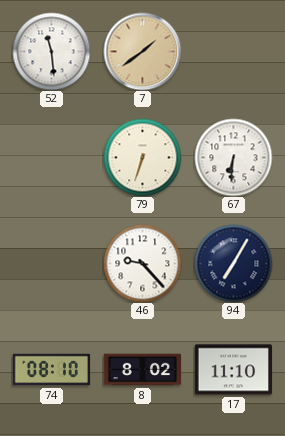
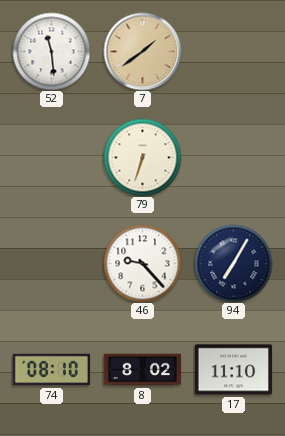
67: 6:31 -> none
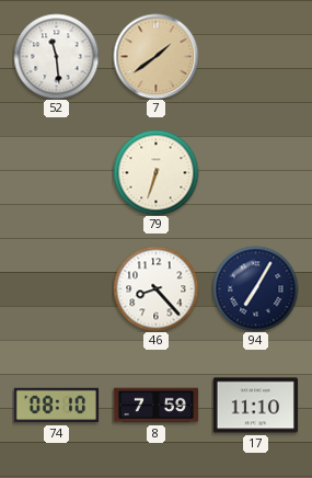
46: 9:23 -> 8:23
8: 8:02 -> 7:59
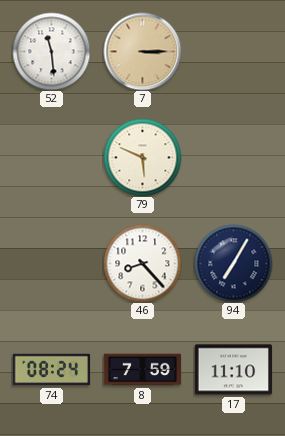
7: 1:39 -> 3:15
79: 6:33 -> 5:49
74: 08:10 -> 08:24
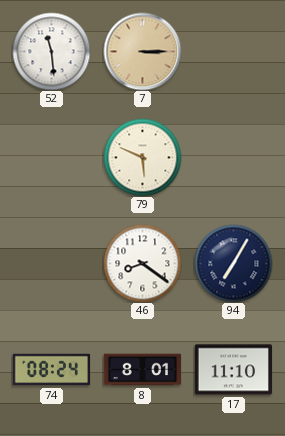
46: 8:23 -> 8:21
8: 7:59 -> 8:01
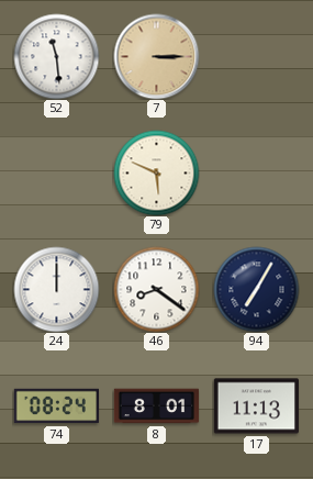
24: none -> 12:00
17: 11:10 -> 11:13
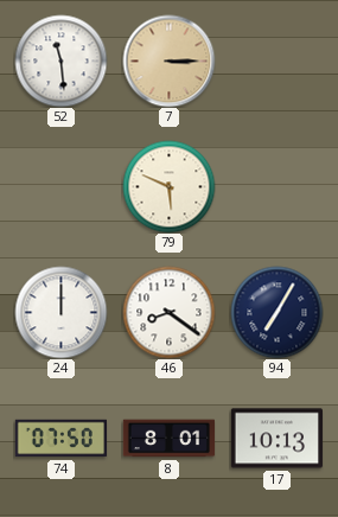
74: 08:24 -> 07:50
17: 11:13 -> 10:13
